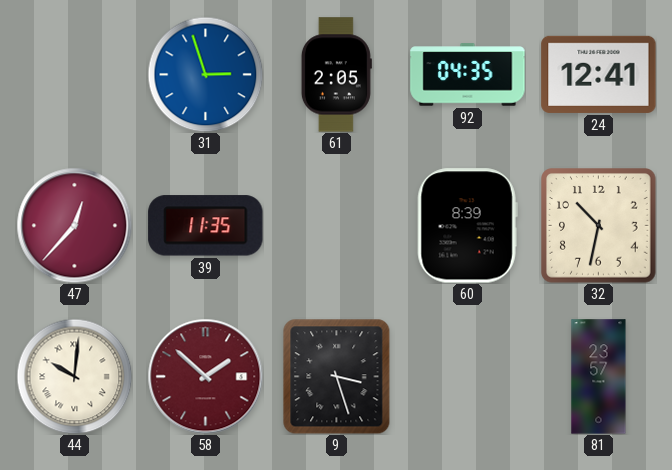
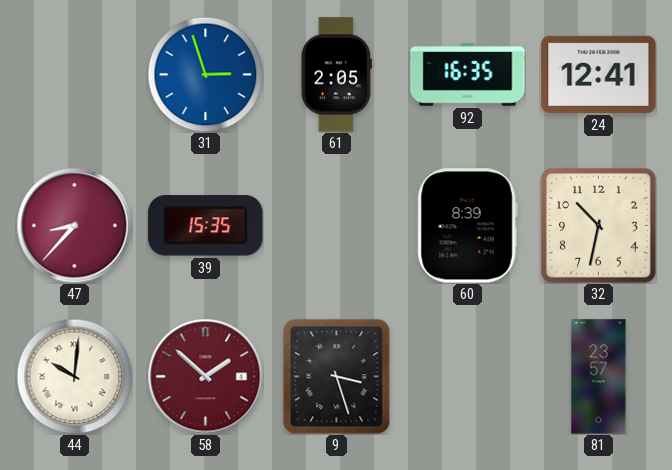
92: 04:35 -> 16:35
47: 12:37 -> 8:37
39: 11:35 -> 15:35
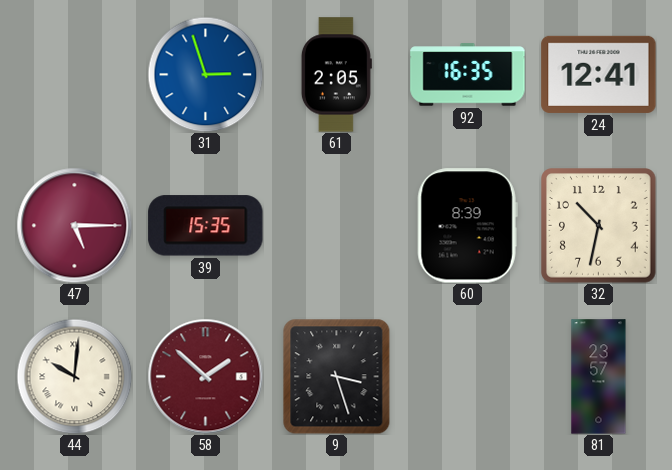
47: 8:37 -> 5:15
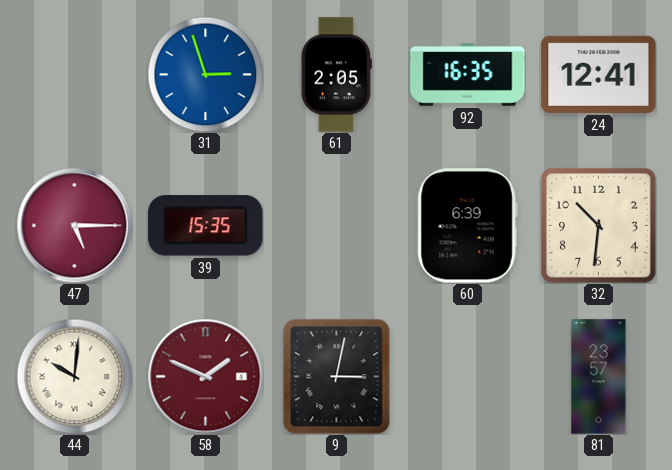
60: 8:39 -> 6:39
32: 10:32 -> 10:31
58: 1:52 -> 1:49
9: 3:27 -> 3:02
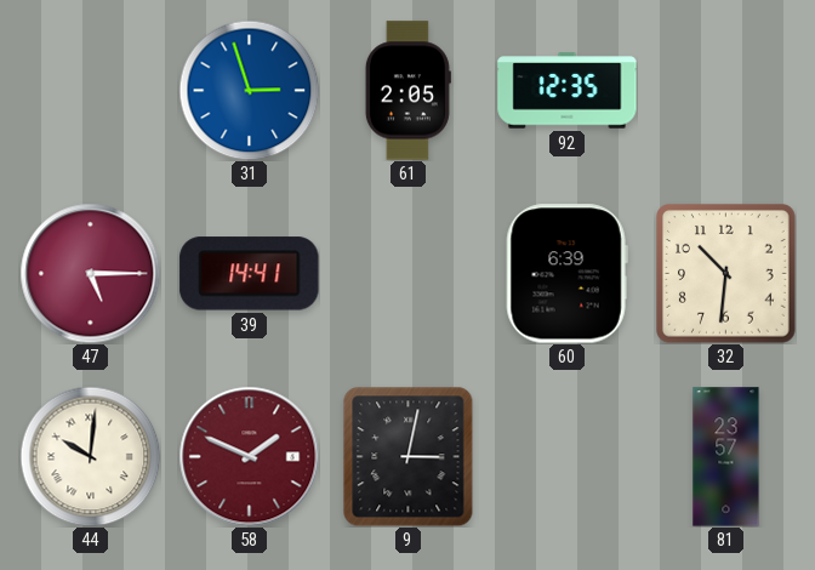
92: 16:35 -> 12:35
24: 12:41 -> none
39: 15:35 -> 14:41
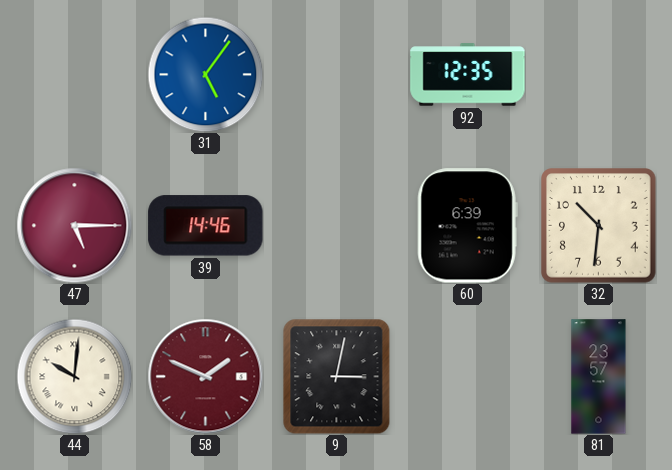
31: 2:57 -> 5:06
61: 2:05 -> none
39: 14:41 -> 14:46
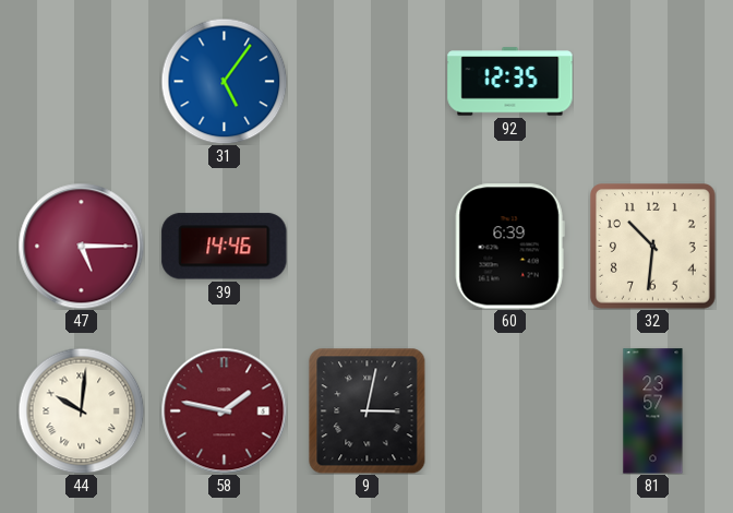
58: 1:49 -> 1:47
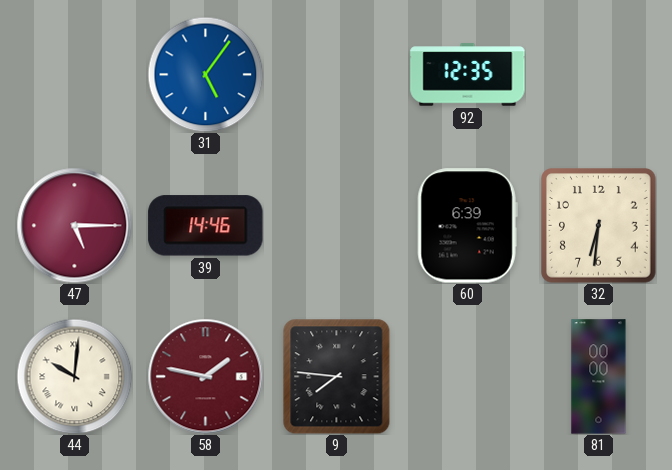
32: 10:31 -> 6:31
9: 3:02 -> 7:46
81: 23:57 -> 00:00
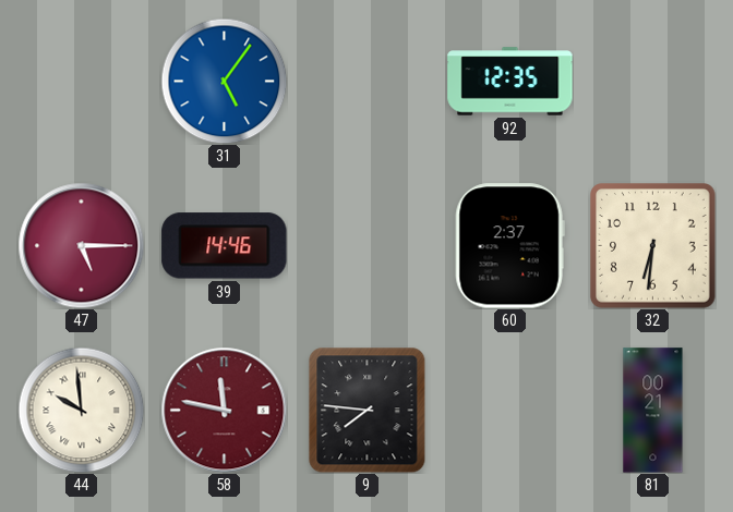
60: 6:39 -> 2:37
44: 10:01 -> 9:59
58: 1:47 -> 11:47
81: 00:00 -> 00:21
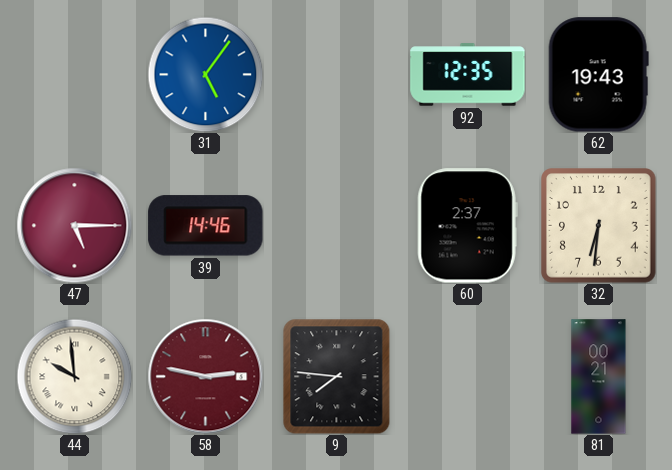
62: none -> 19:43
58: 11:47 -> 2:47
